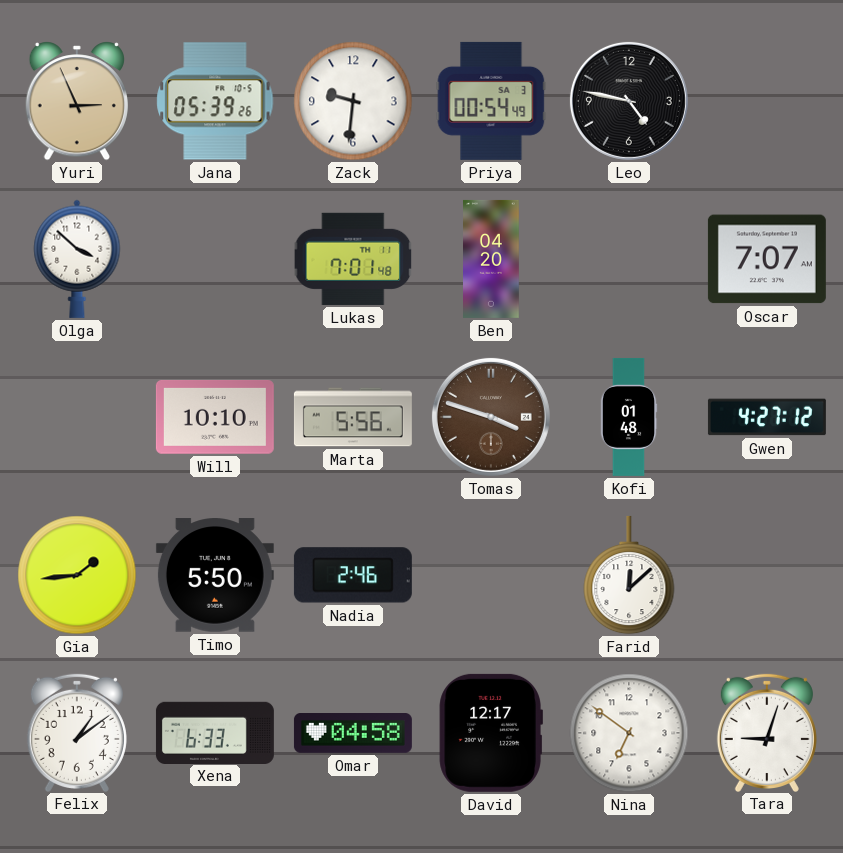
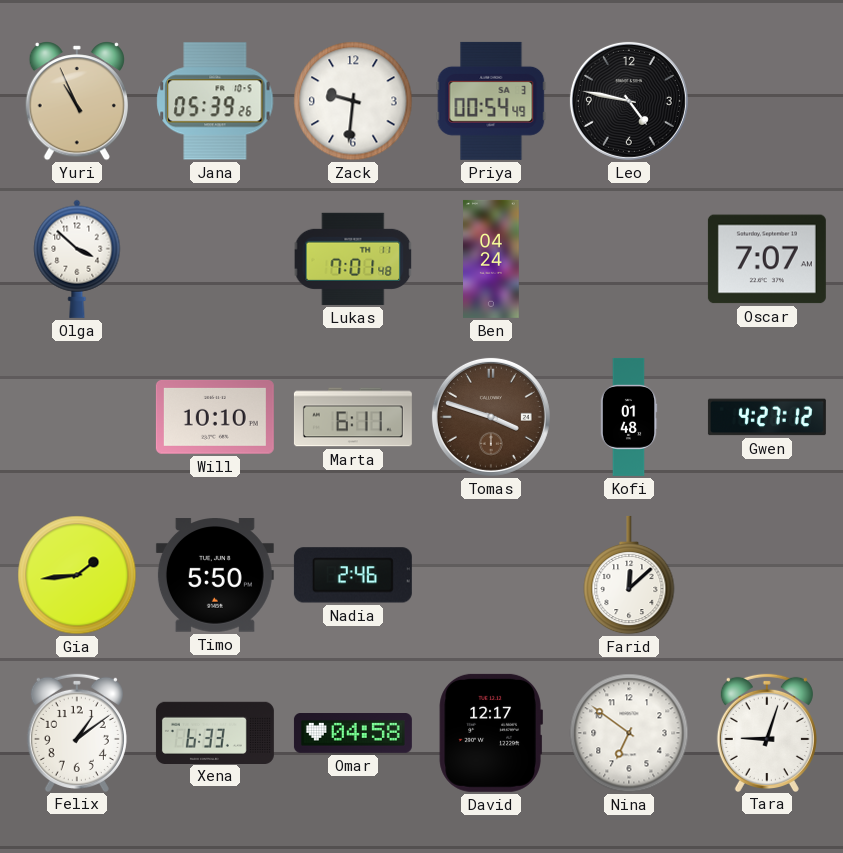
Yuri: 2:56 -> 10:56
Ben: 04:20 -> 04:24
Marta: 5:56 -> 6:11
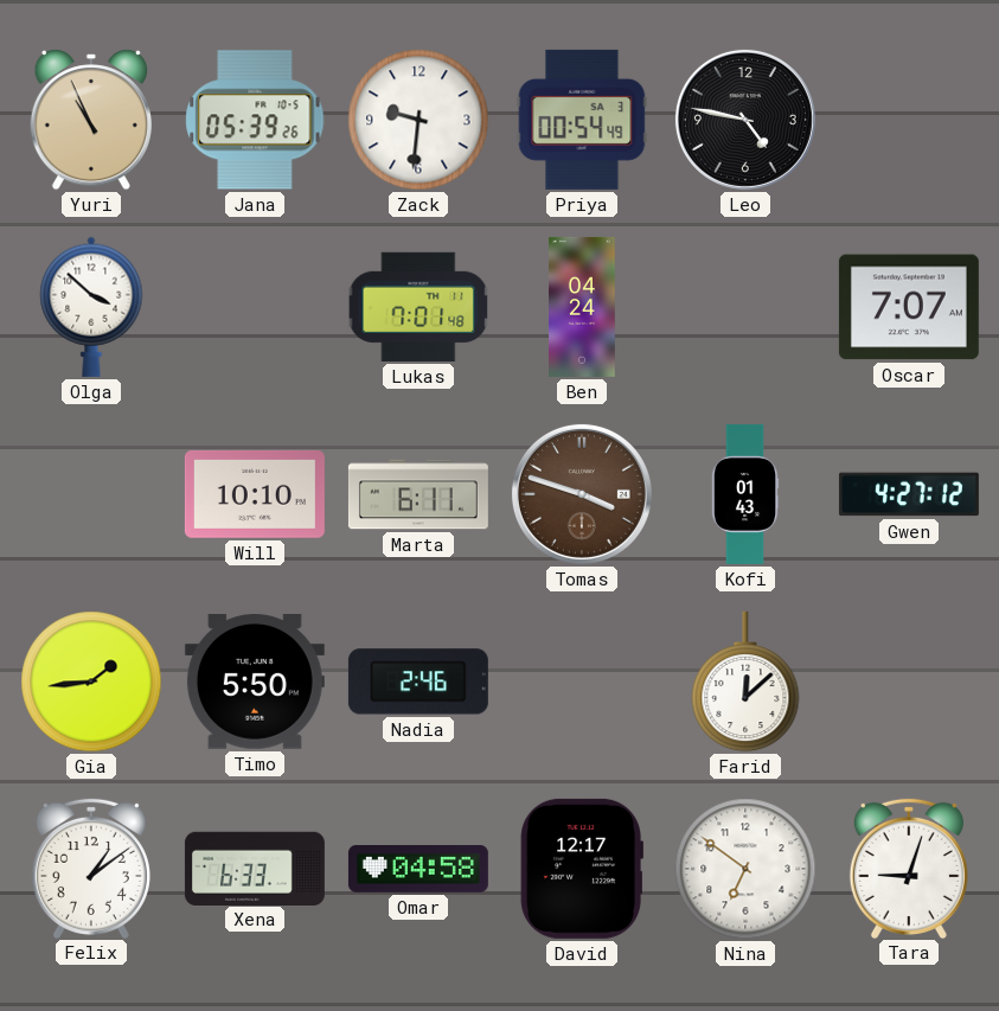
Kofi: 01:48 -> 01:43
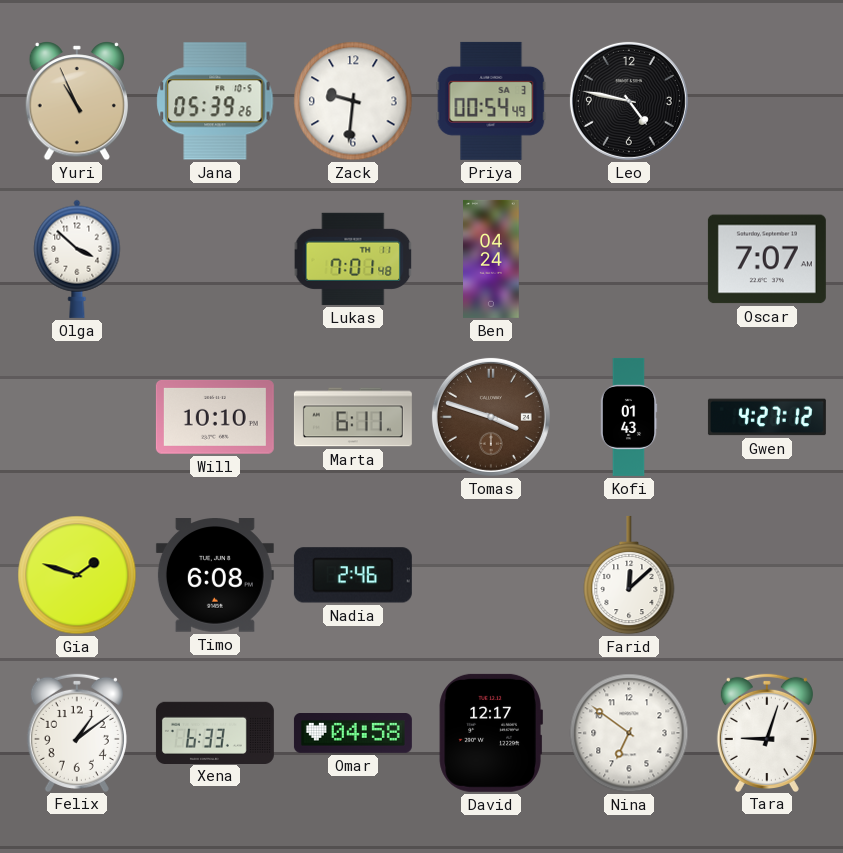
Gia: 1:44 -> 1:48
Timo: 5:50 -> 6:08
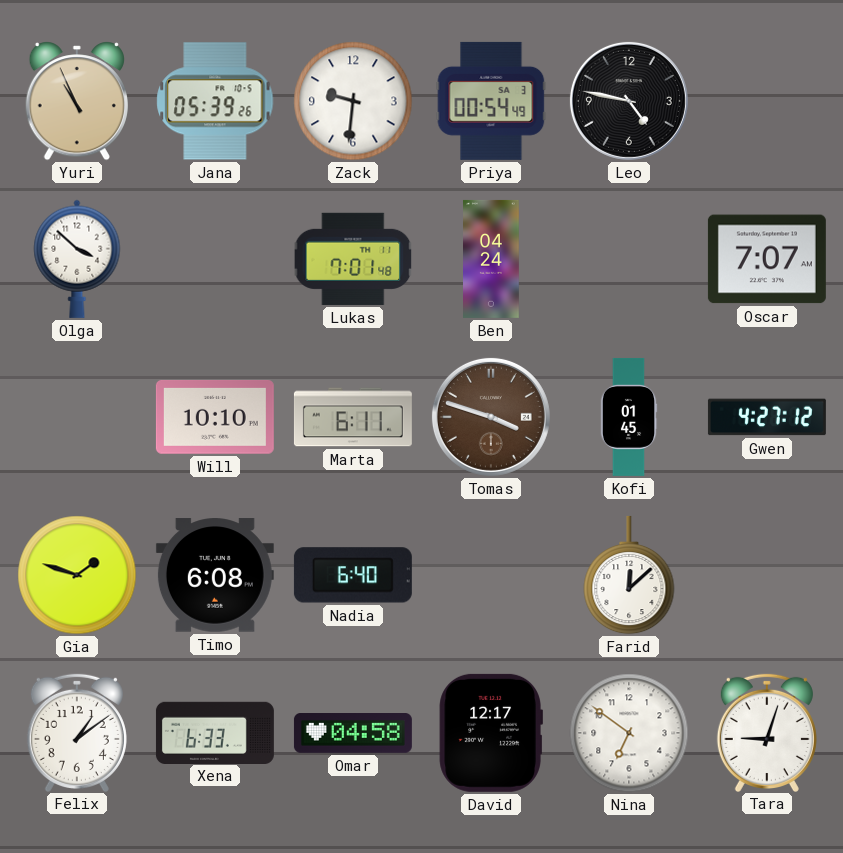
Kofi: 01:43 -> 01:45
Nadia: 2:46 -> 6:40
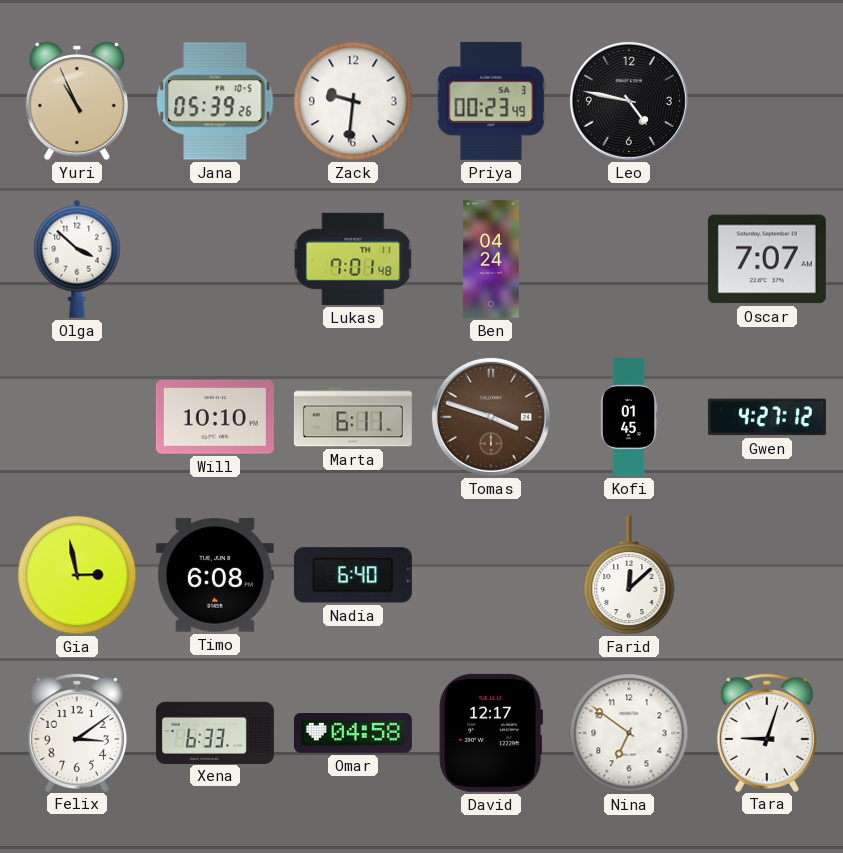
Priya: 00:54 -> 00:23
Gia: 1:48 -> 2:58
Felix: 1:09 -> 3:09
